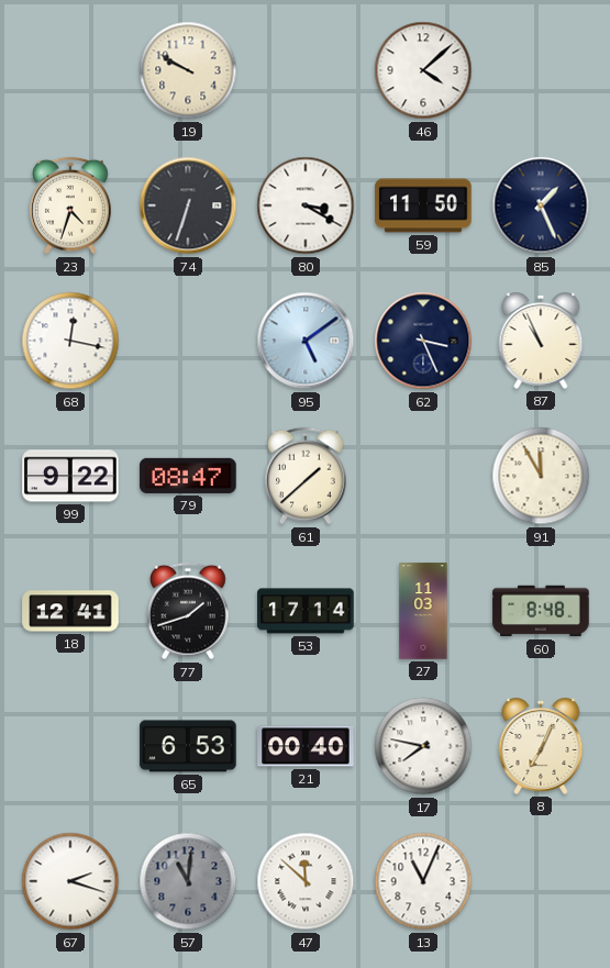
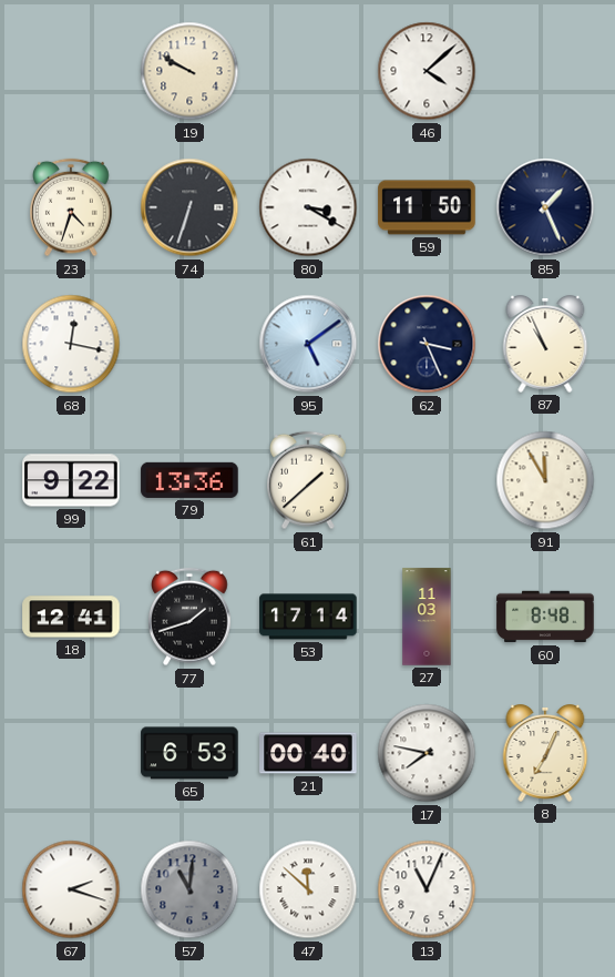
79: 08:47 -> 13:36
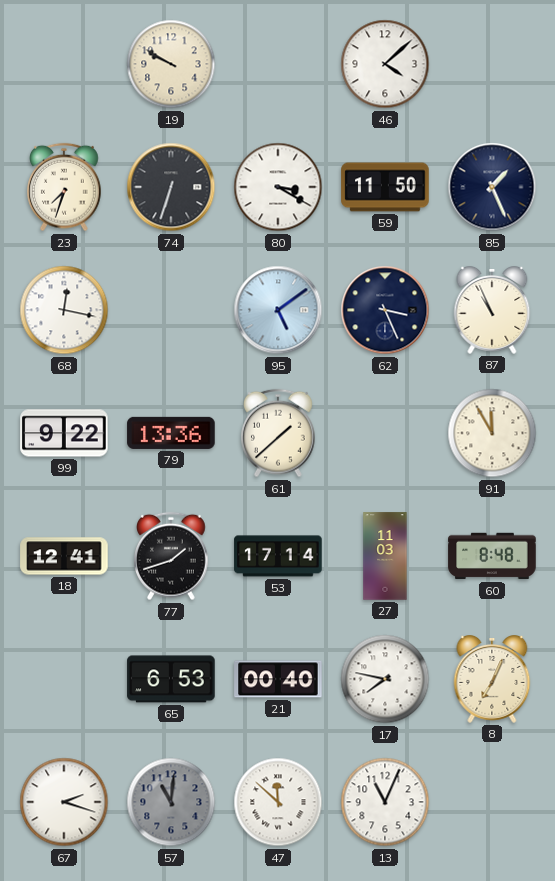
23: 4:33 -> 7:33
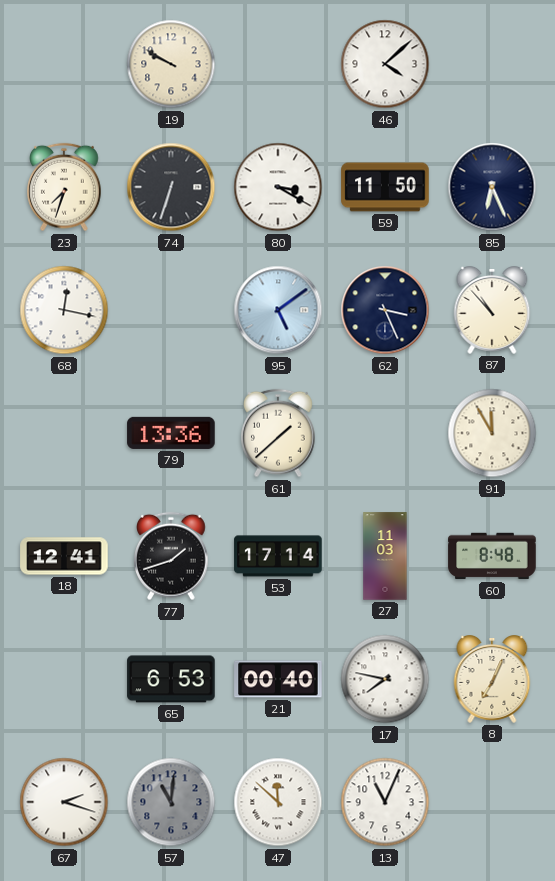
85: 1:26 -> 6:26
87: 10:56 -> 10:53
99: 9:22 -> none
